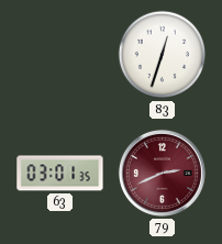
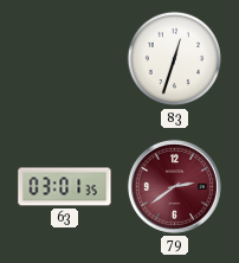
79: 2:41 -> 2:39
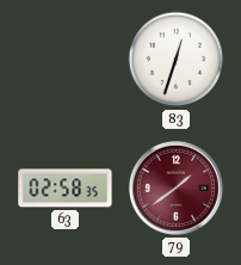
63: 03:01 -> 02:58
79: 2:39 -> 1:39
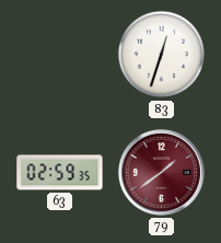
63: 02:58 -> 02:59
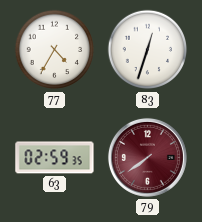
77: none -> 4:35
79: 1:39 -> 7:39
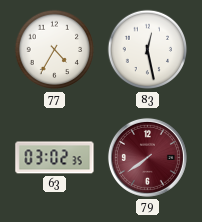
83: 12:33 -> 12:28
63: 02:59 -> 03:02
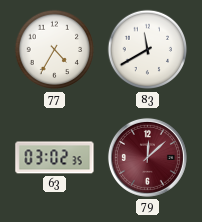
83: 12:28 -> 11:40
79: 7:39 -> 12:08
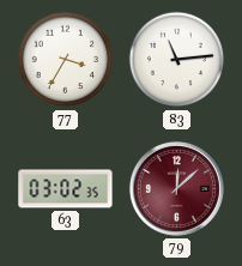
77: 4:35 -> 3:35
83: 11:40 -> 11:14
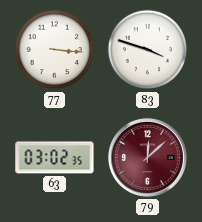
77: 3:35 -> 3:16
83: 11:14 -> 3:48
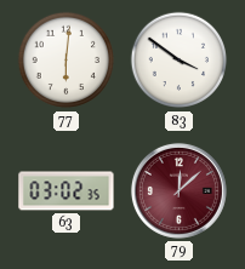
77: 3:16 -> 6:01
83: 3:48 -> 3:51
